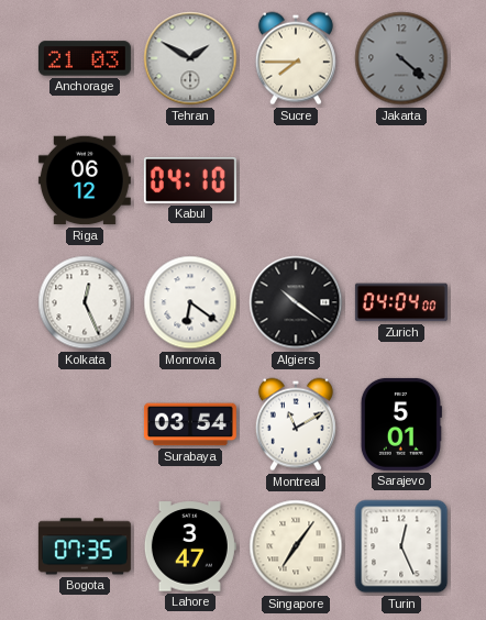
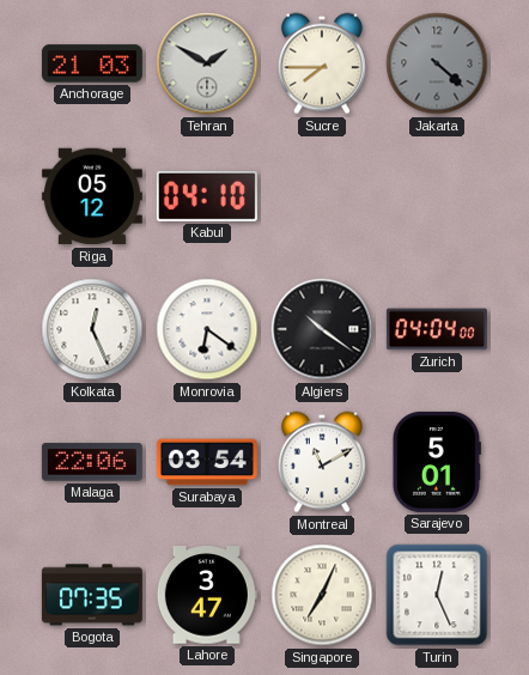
Riga: 06:12 -> 05:12
Malaga: none -> 22:06
Singapore: 7:06 -> 7:04
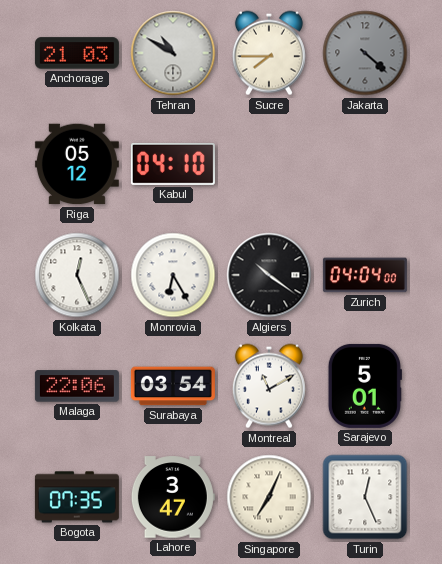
Tehran: 1:50 -> 10:50
Monrovia: 6:21 -> 6:25
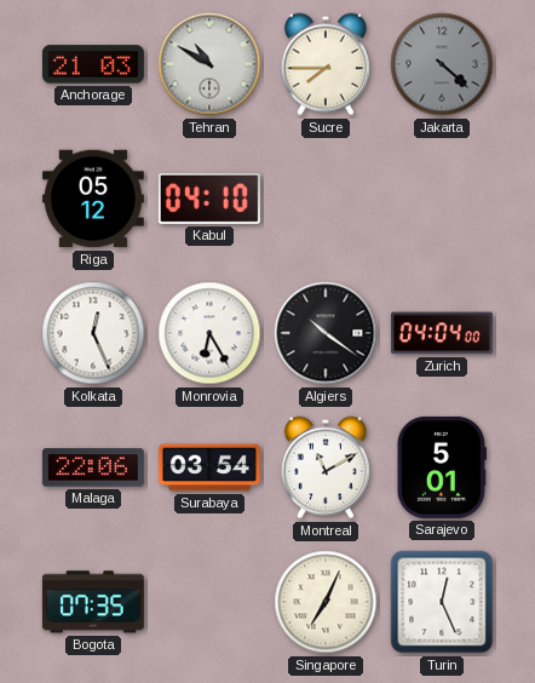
Lahore: 3:47 -> none
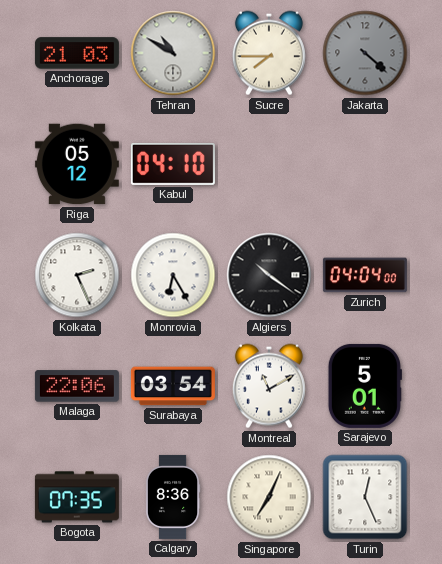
Kolkata: 12:26 -> 2:26
Calgary: none -> 8:36
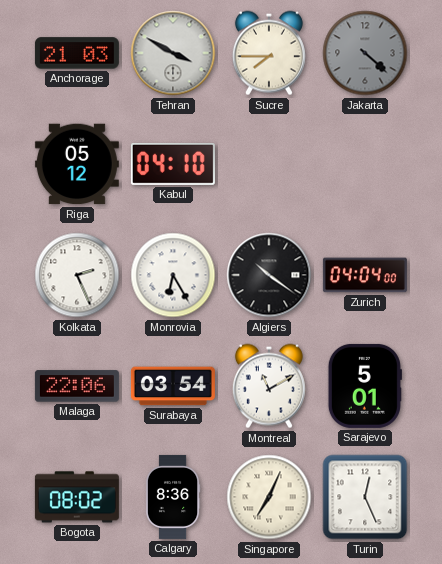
Tehran: 10:50 -> 3:50
Bogota: 07:35 -> 08:02
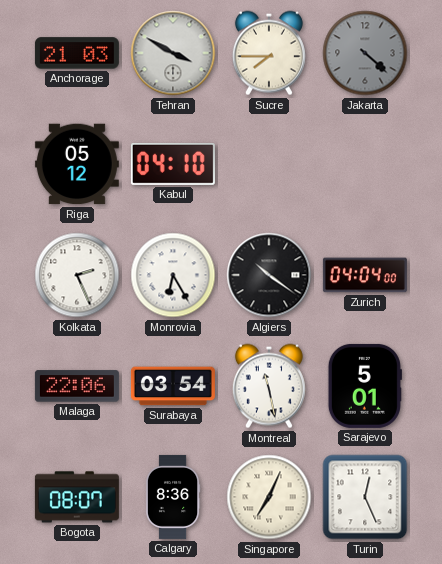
Montreal: 11:10 -> 11:28
Bogota: 08:02 -> 08:07
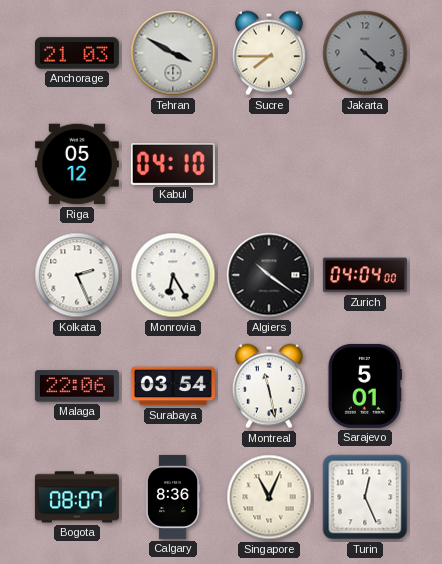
Singapore: 7:04 -> 11:04
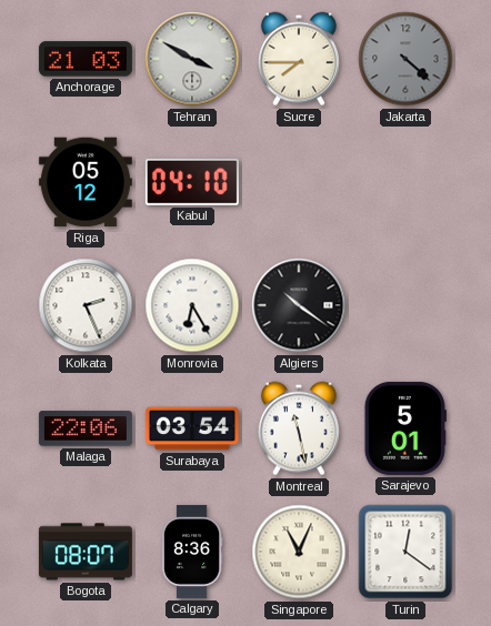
Zurich: 04:04 -> none
Turin: 12:26 -> 12:21
